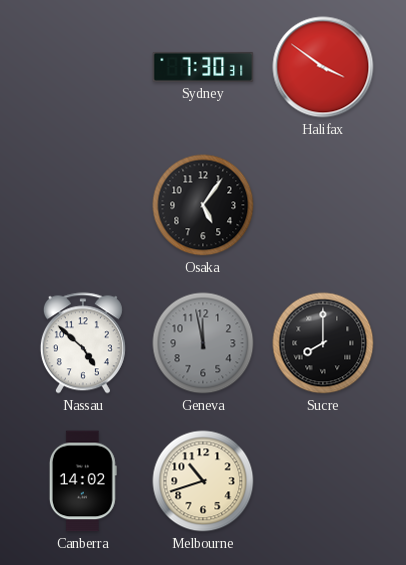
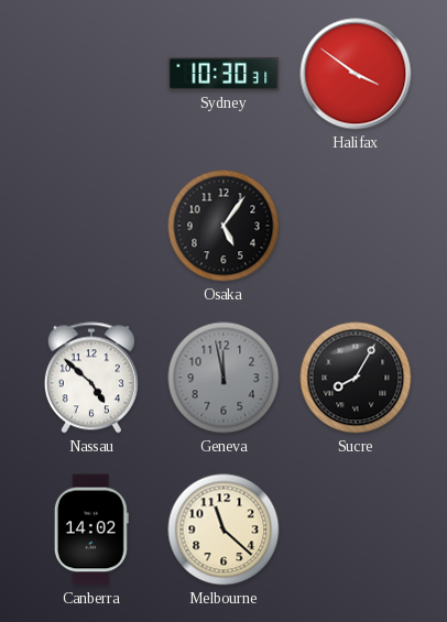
Sydney: 7:30 -> 10:30
Sucre: 8:00 -> 8:05
Melbourne: 10:42 -> 11:22
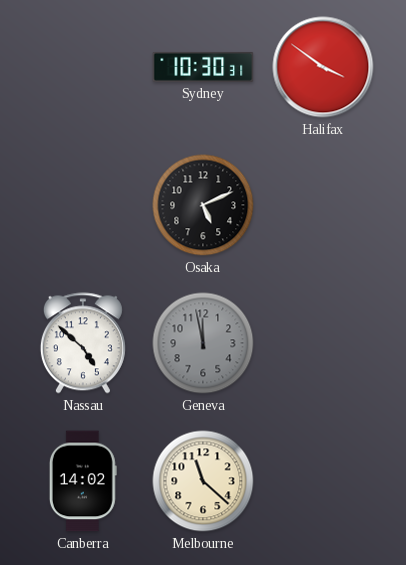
Osaka: 5:06 -> 5:11
Sucre: 8:05 -> none
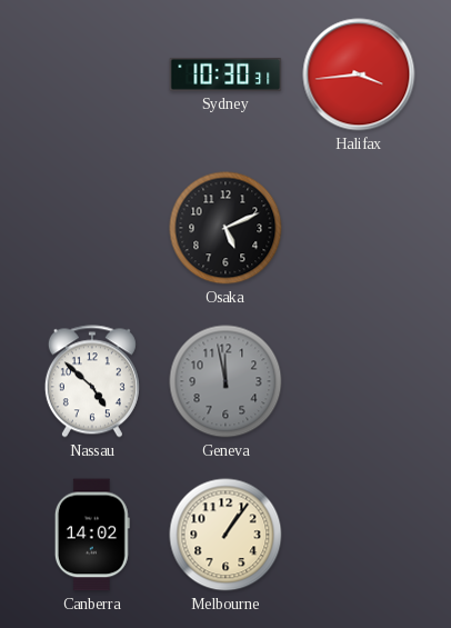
Halifax: 3:51 -> 3:44
Melbourne: 11:22 -> 1:06
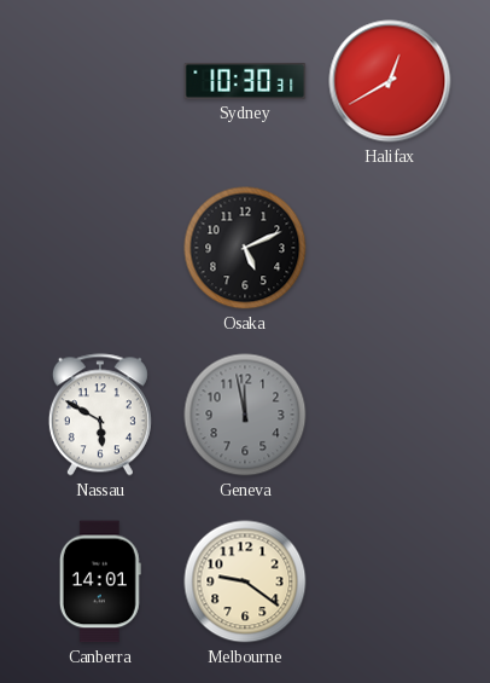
Halifax: 3:44 -> 12:40
Nassau: 4:52 -> 5:50
Canberra: 14:02 -> 14:01
Melbourne: 1:06 -> 9:21
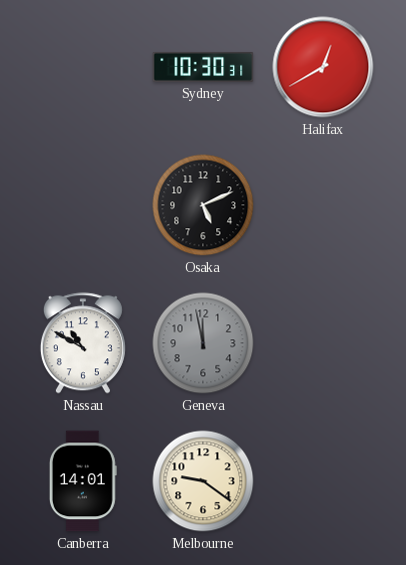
Nassau: 5:50 -> 10:50
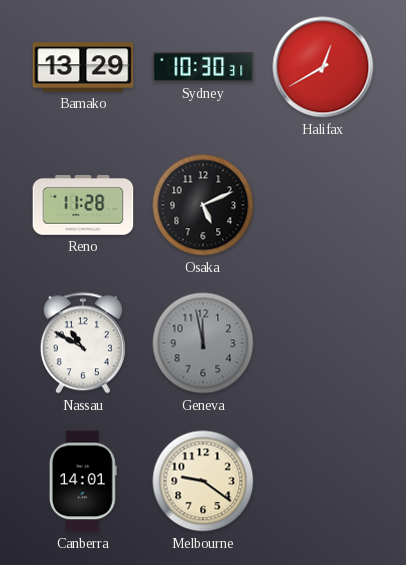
Bamako: none -> 13:29
Reno: none -> 11:28
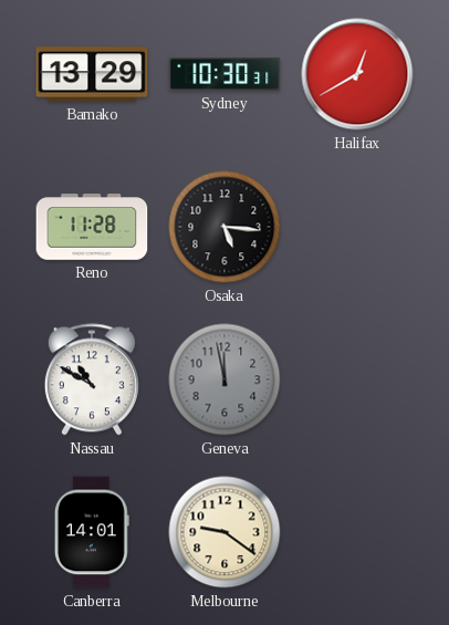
Osaka: 5:11 -> 5:16
